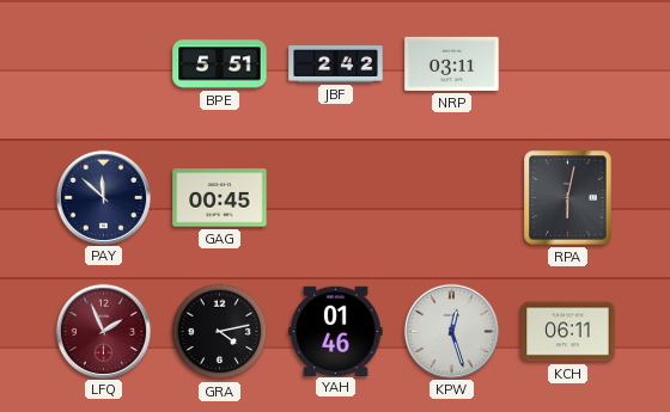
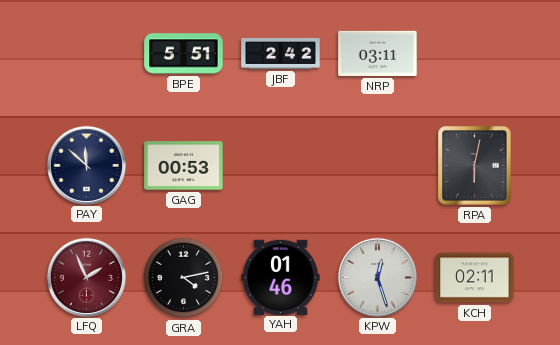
GAG: 00:45 -> 00:53
KCH: 06:11 -> 02:11
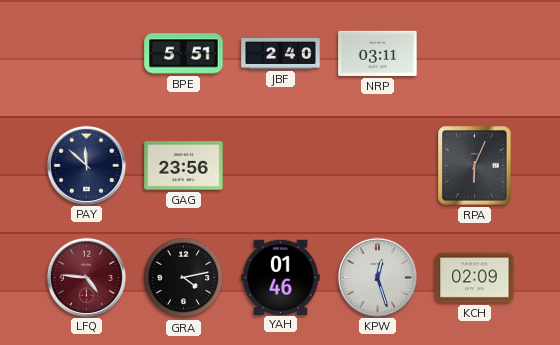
JBF: 2:42 -> 2:40
GAG: 00:53 -> 23:56
RPA: 6:02 -> 6:04
LFQ: 1:56 -> 4:46
KCH: 02:11 -> 02:09
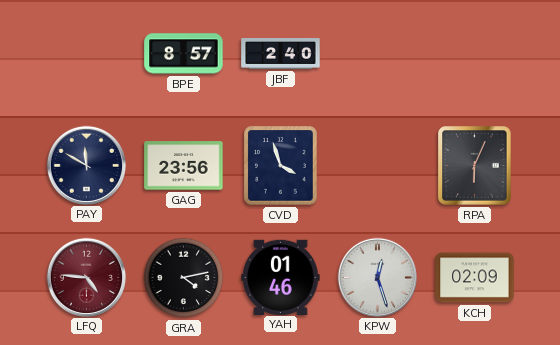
BPE: 5:51 -> 8:57
NRP: 03:11 -> none
PAY: 11:52 -> 11:50
CVD: none -> 3:57
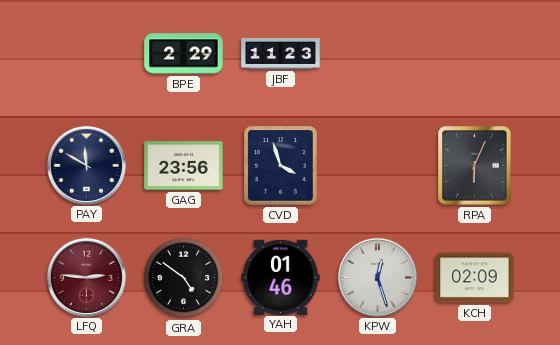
BPE: 8:57 -> 2:29
JBF: 2:40 -> 11:23
LFQ: 4:46 -> 2:46
GRA: 4:13 -> 4:51
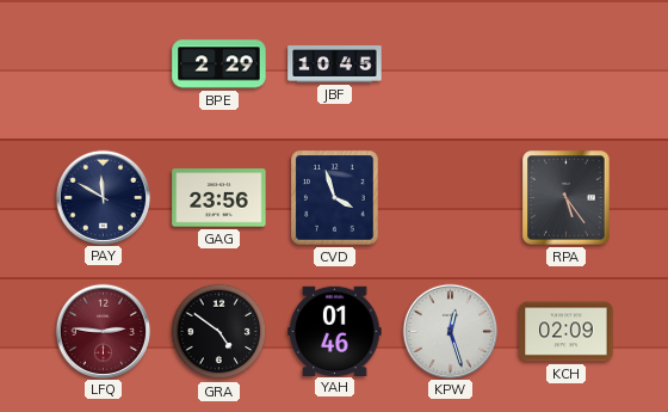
JBF: 11:23 -> 10:45
RPA: 6:04 -> 5:24
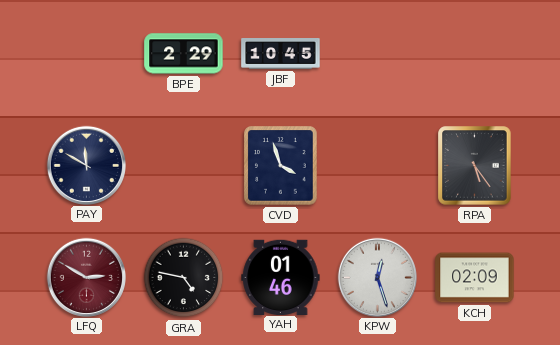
GAG: 23:56 -> none
LFQ: 2:46 -> 2:50
GRA: 4:51 -> 4:47
